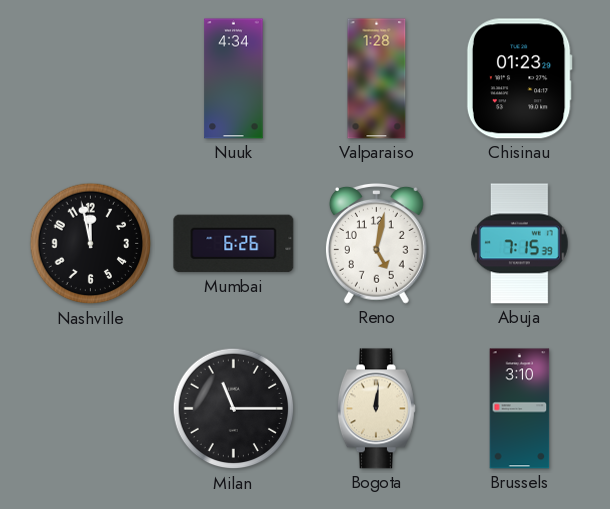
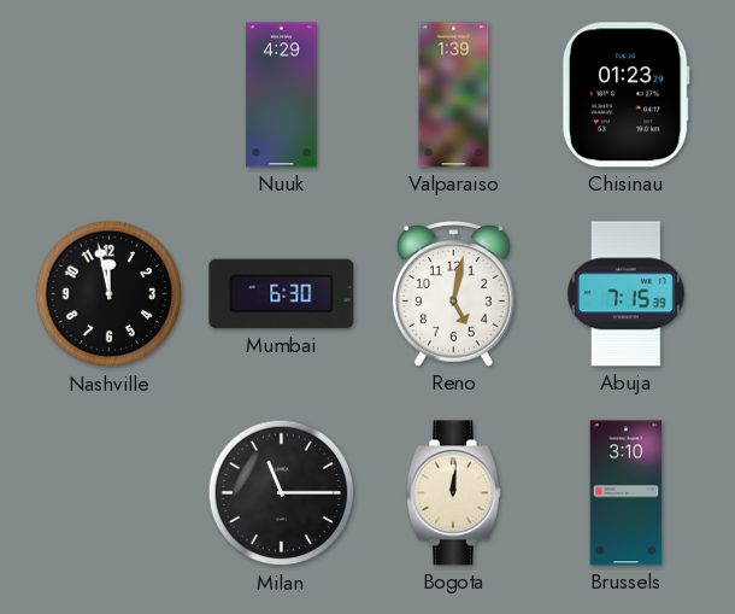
Nuuk: 4:34 -> 4:29
Valparaiso: 1:28 -> 1:39
Mumbai: 6:26 -> 6:30
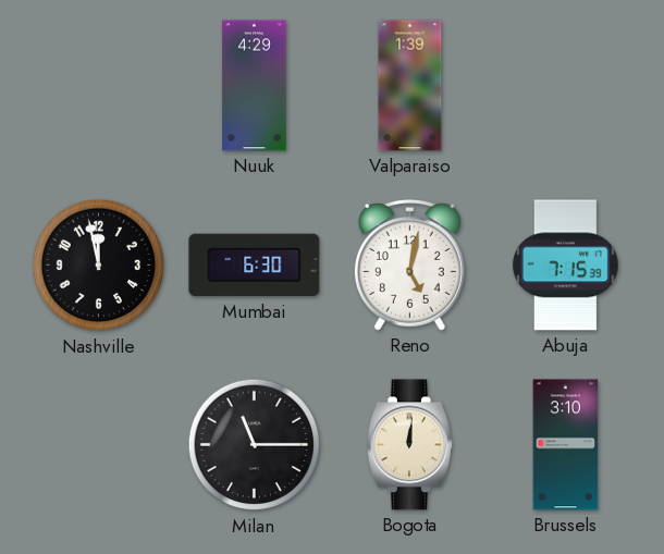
Chisinau: 01:23 -> none
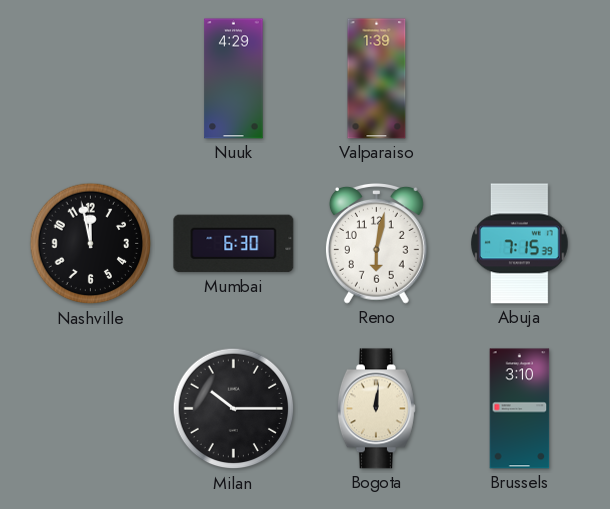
Reno: 5:02 -> 6:02
Milan: 11:15 -> 10:15
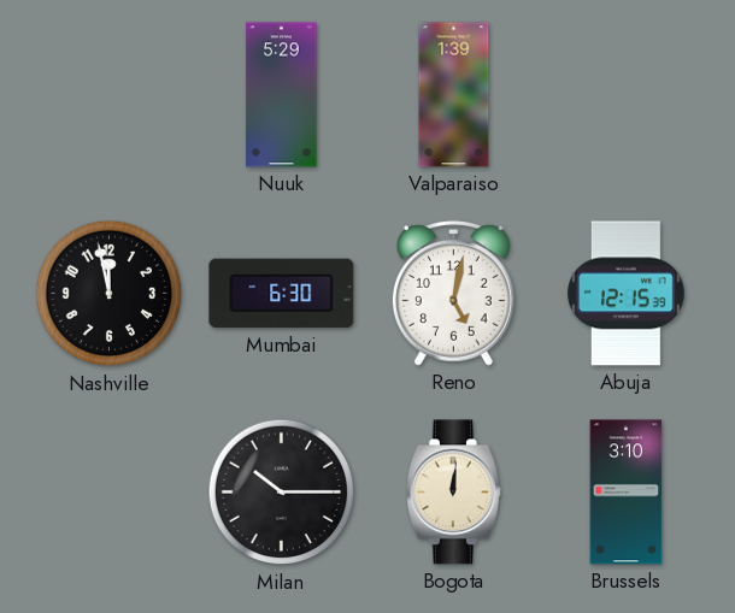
Nuuk: 4:29 -> 5:29
Reno: 6:02 -> 5:02
Abuja: 7:15 -> 12:15
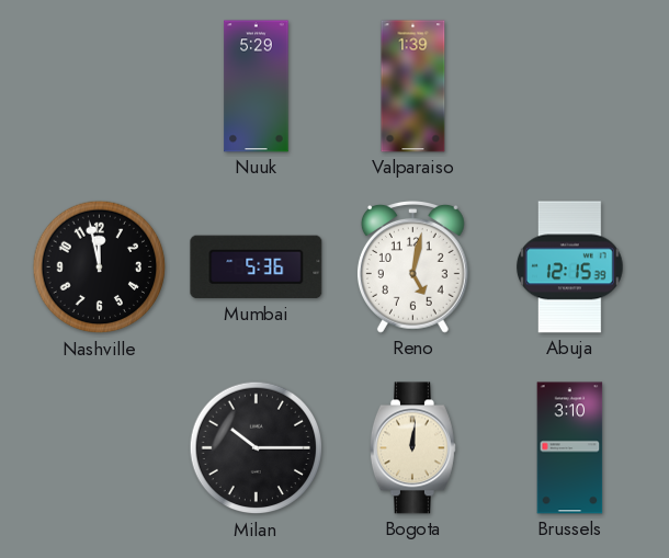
Mumbai: 6:30 -> 5:36
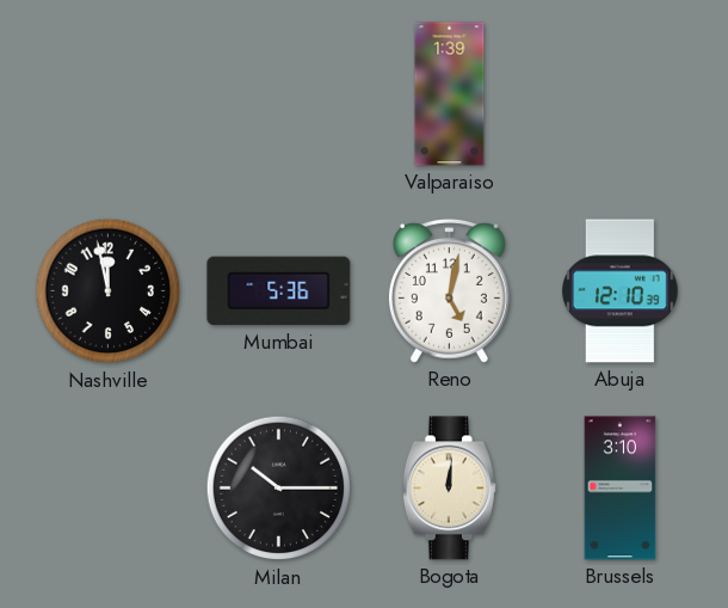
Nuuk: 5:29 -> none
Abuja: 12:15 -> 12:10
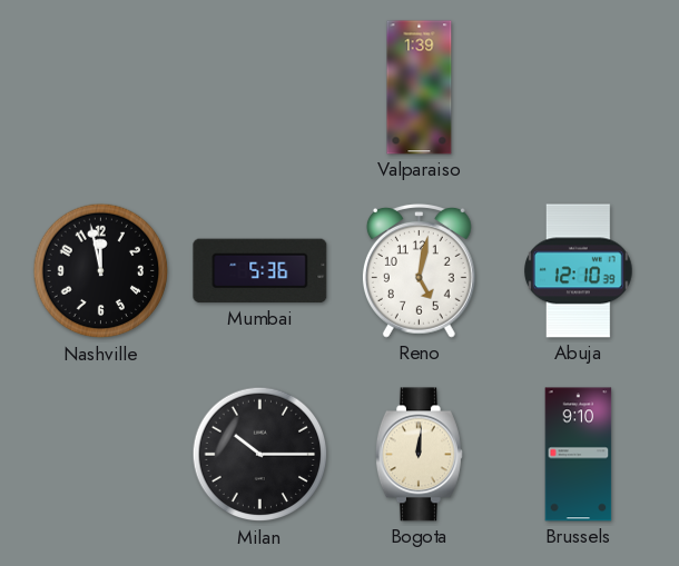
Brussels: 3:10 -> 9:10
